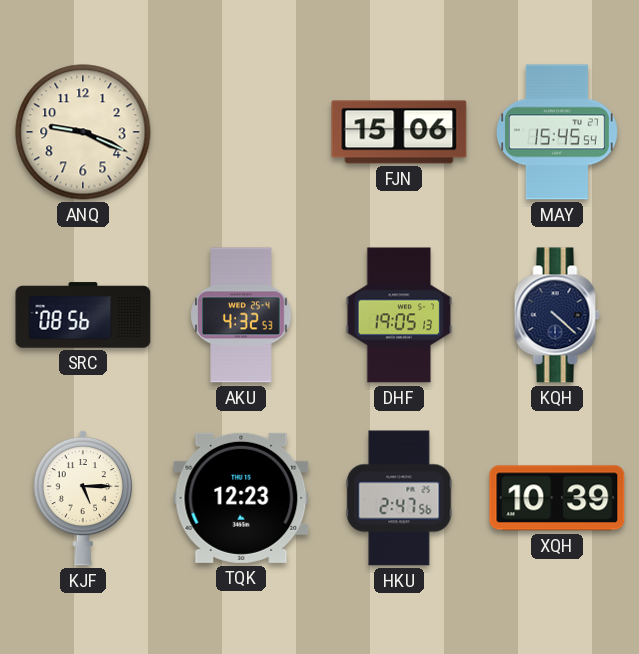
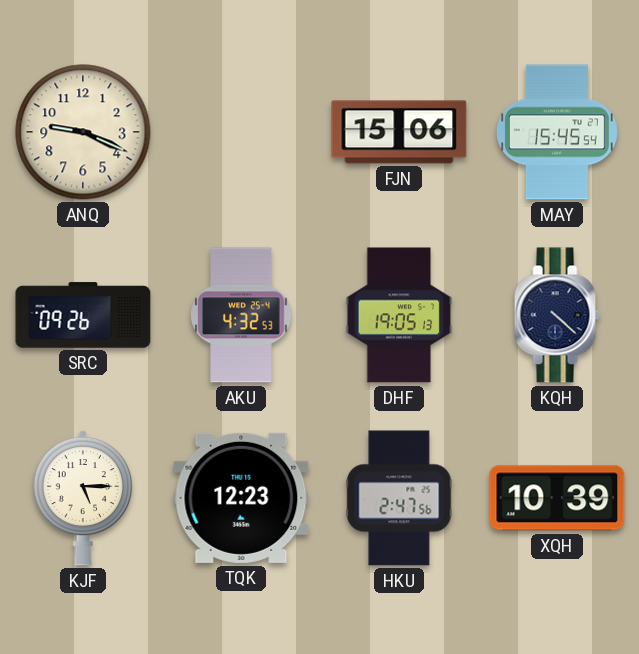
SRC: 08:56 -> 09:26
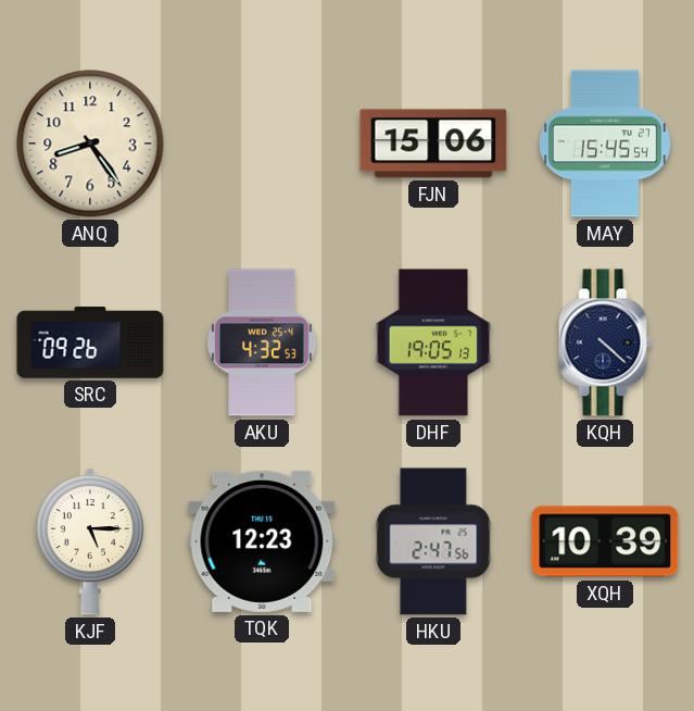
ANQ: 9:19 -> 8:24
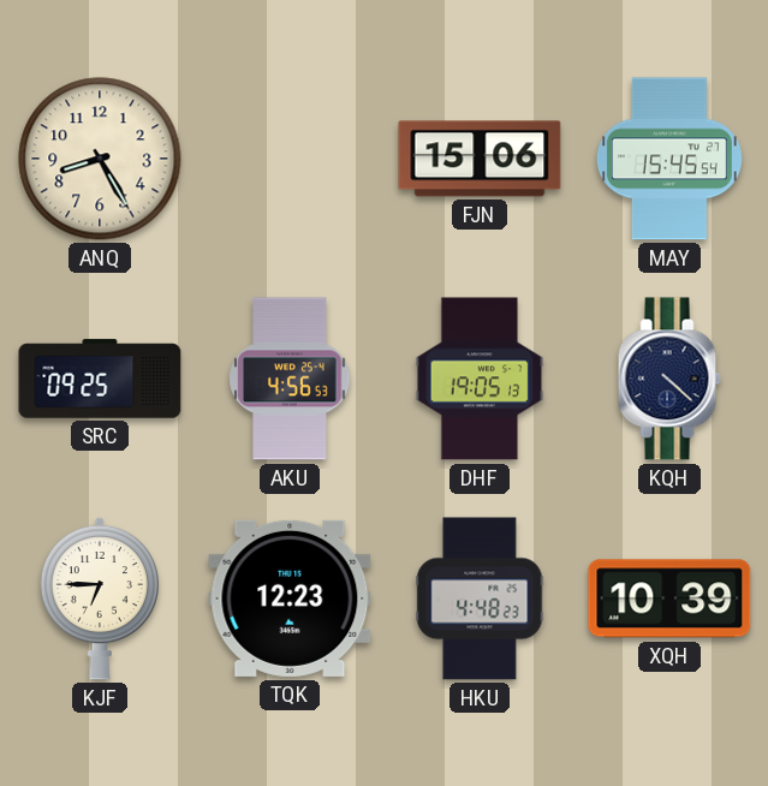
ANQ: 8:24 -> 8:25
SRC: 09:26 -> 09:25
AKU: 4:32 -> 4:56
KJF: 5:15 -> 6:45
HKU: 2:47 -> 4:48
